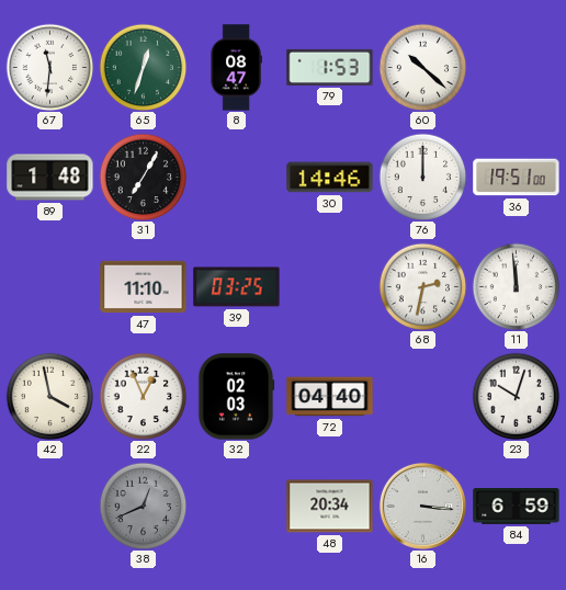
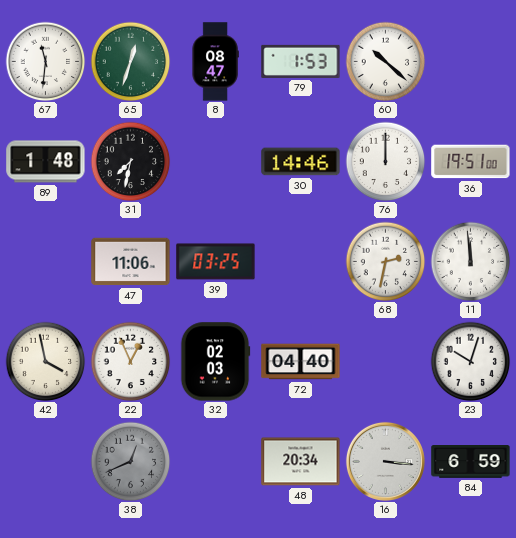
31: 7:05 -> 7:32
47: 11:10 -> 11:06
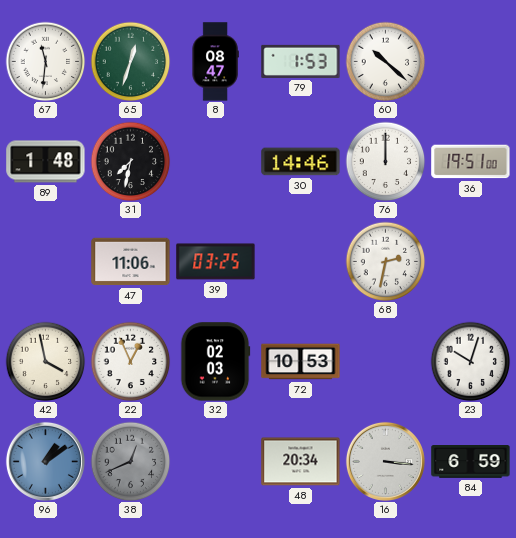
11: 11:59 -> none
72: 04:40 -> 10:53
96: none -> 1:09
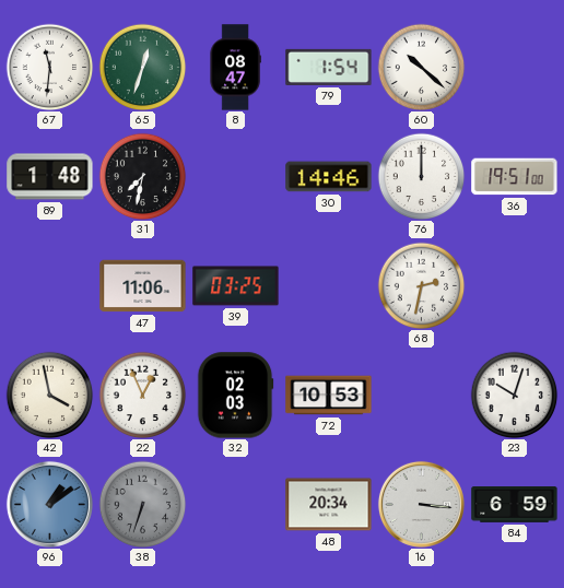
79: 1:53 -> 1:54
38: 12:41 -> 6:33
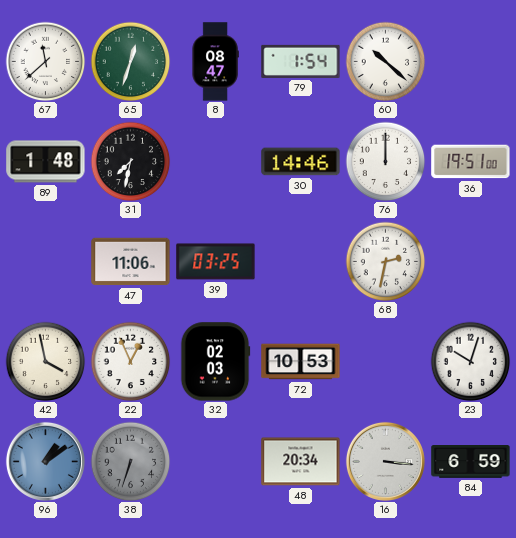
67: 11:31 -> 11:38
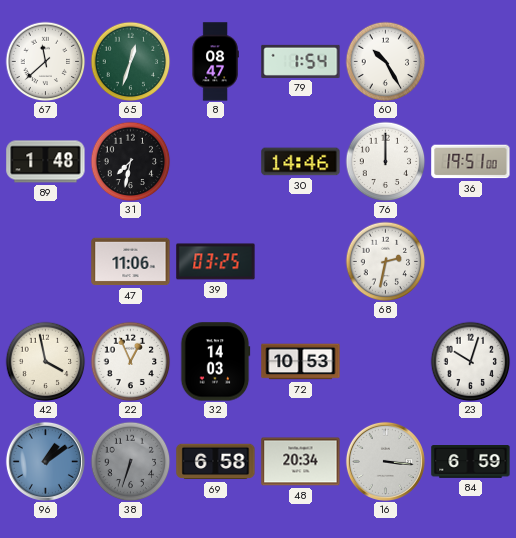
60: 10:22 -> 10:25
32: 02:03 -> 14:03
69: none -> 6:58
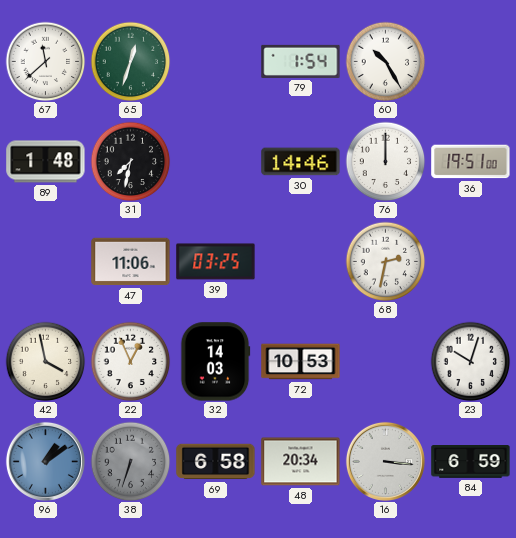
8: 08:47 -> none
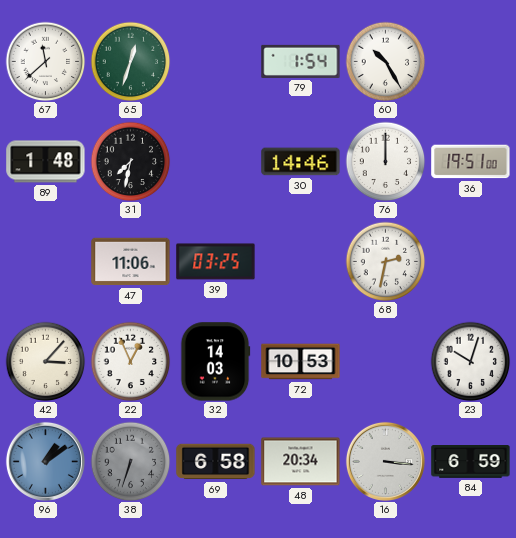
42: 3:58 -> 3:07
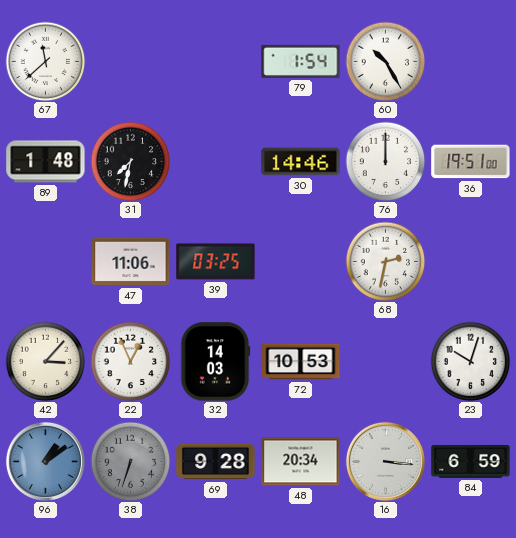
65: 12:33 -> none
69: 6:58 -> 9:28
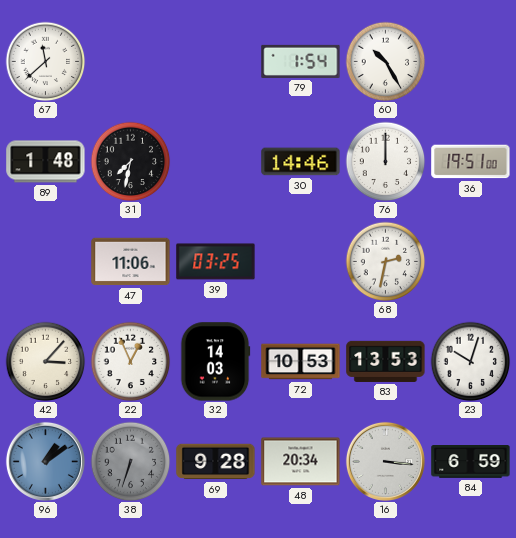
83: none -> 13:53
